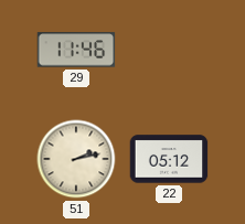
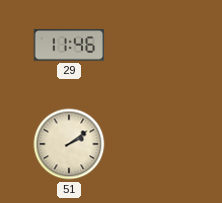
51: 2:13 -> 2:09
22: 05:12 -> none
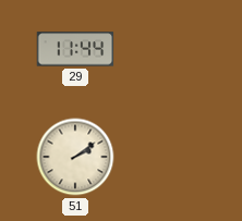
29: 11:46 -> 11:44
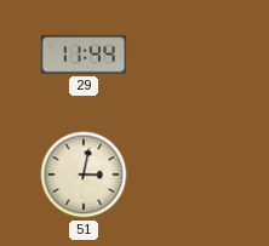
51: 2:09 -> 3:02
